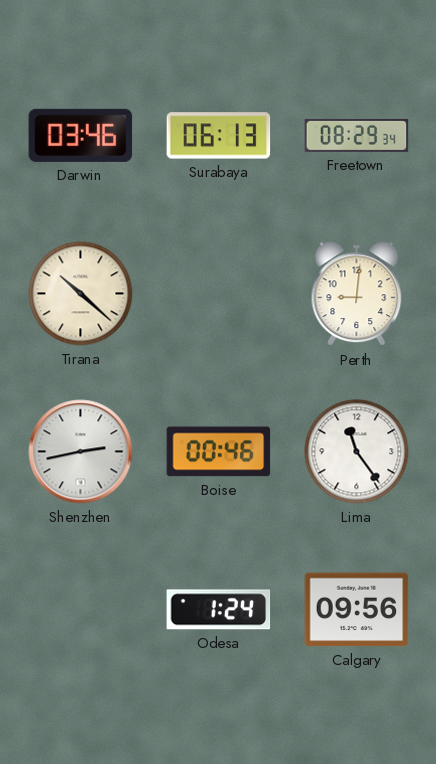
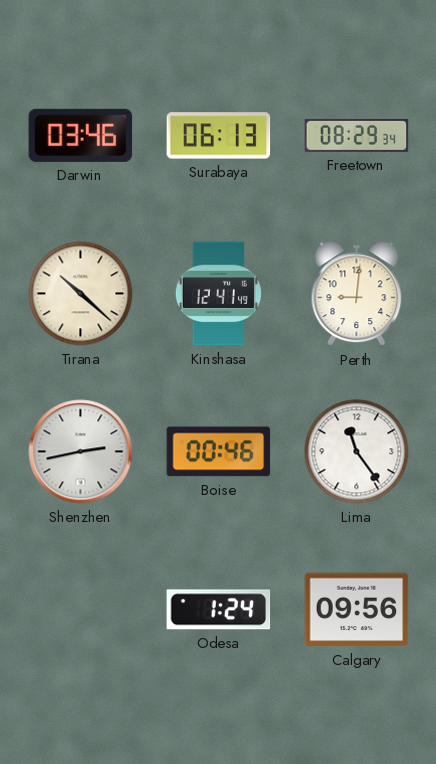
Kinshasa: none -> 12:41
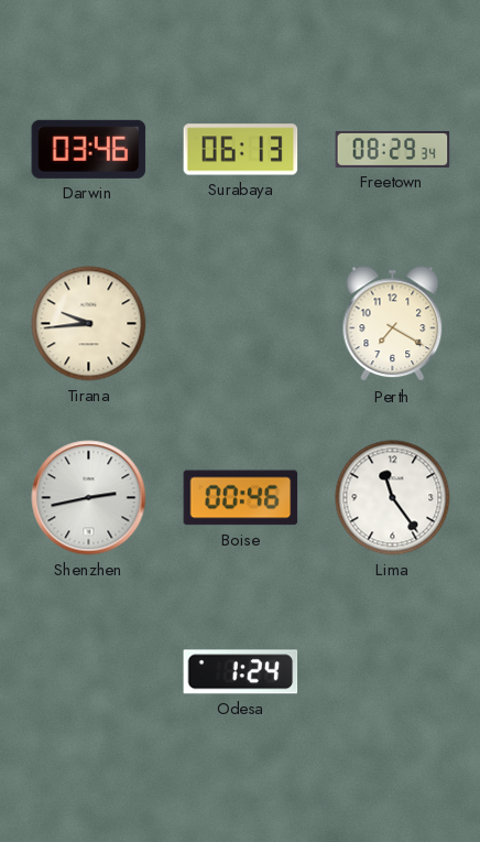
Tirana: 10:22 -> 9:44
Kinshasa: 12:41 -> none
Perth: 9:01 -> 7:20
Calgary: 09:56 -> none
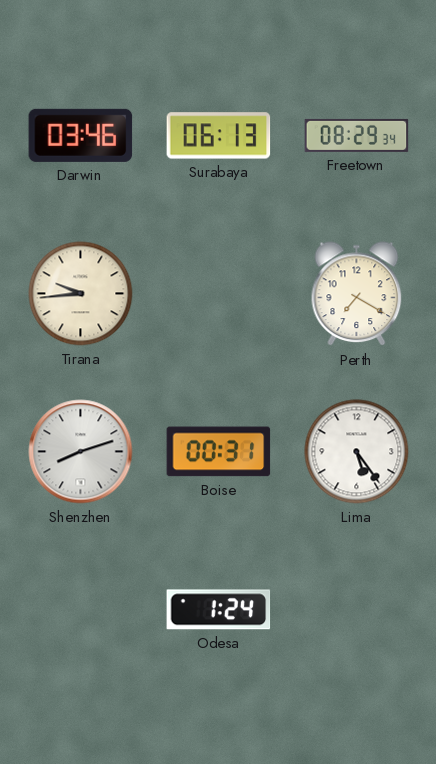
Shenzhen: 2:43 -> 8:12
Boise: 00:46 -> 00:31
Lima: 11:24 -> 5:24
